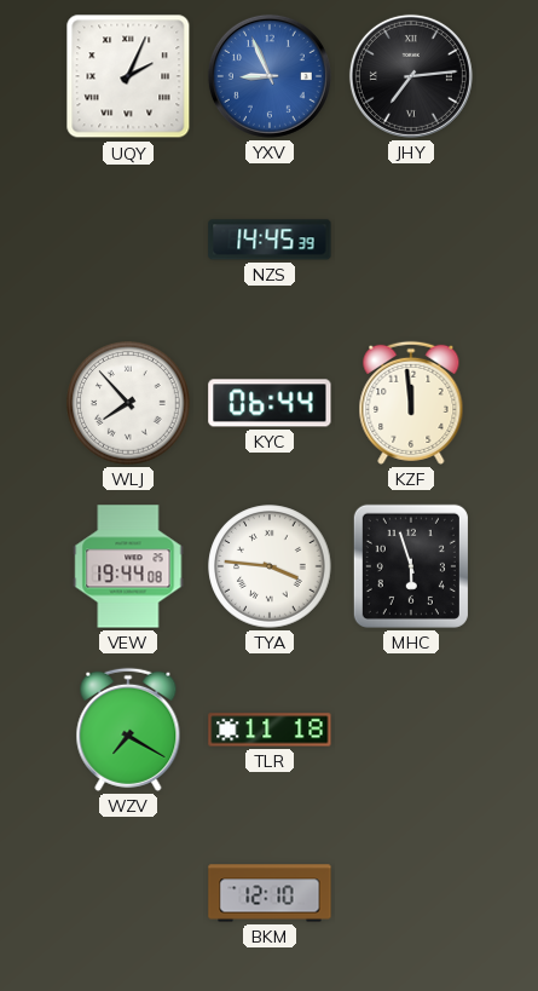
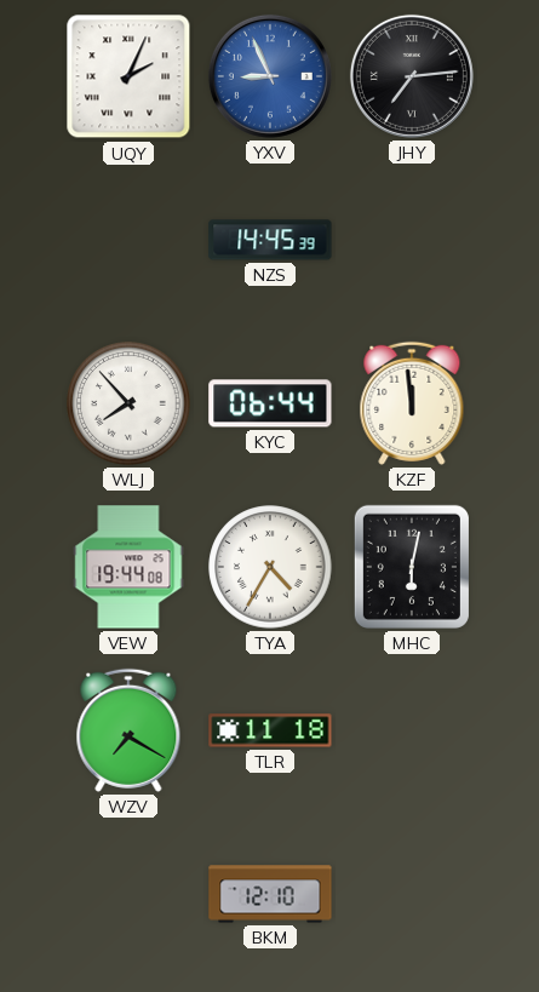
TYA: 3:46 -> 4:35
MHC: 5:57 -> 6:02
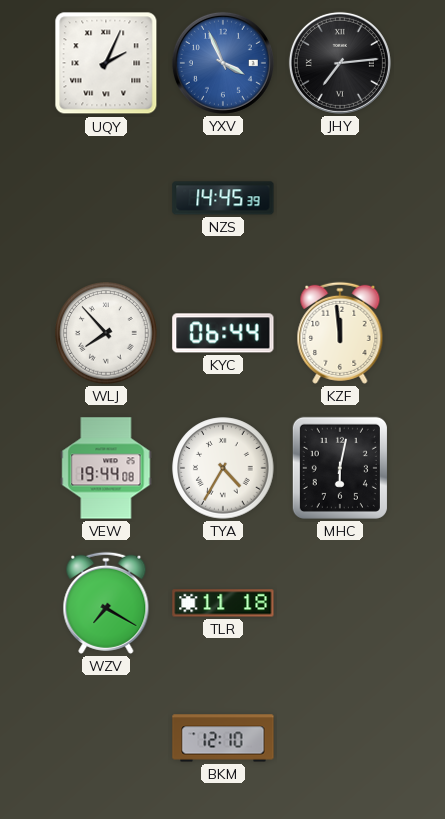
YXV: 8:56 -> 3:56
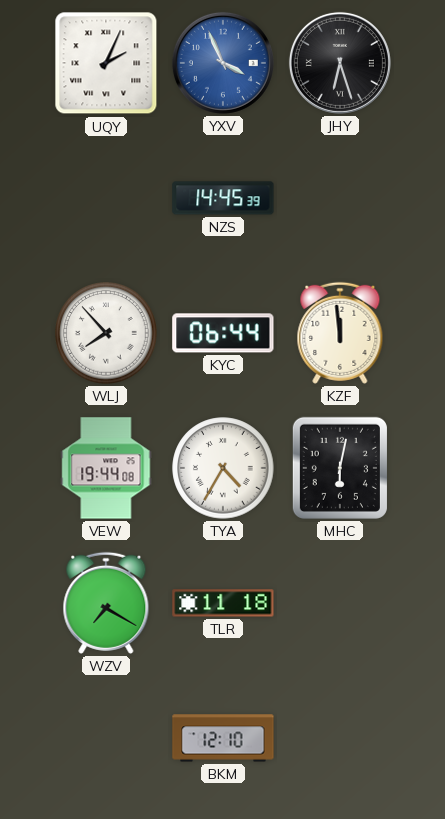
JHY: 7:14 -> 6:27
